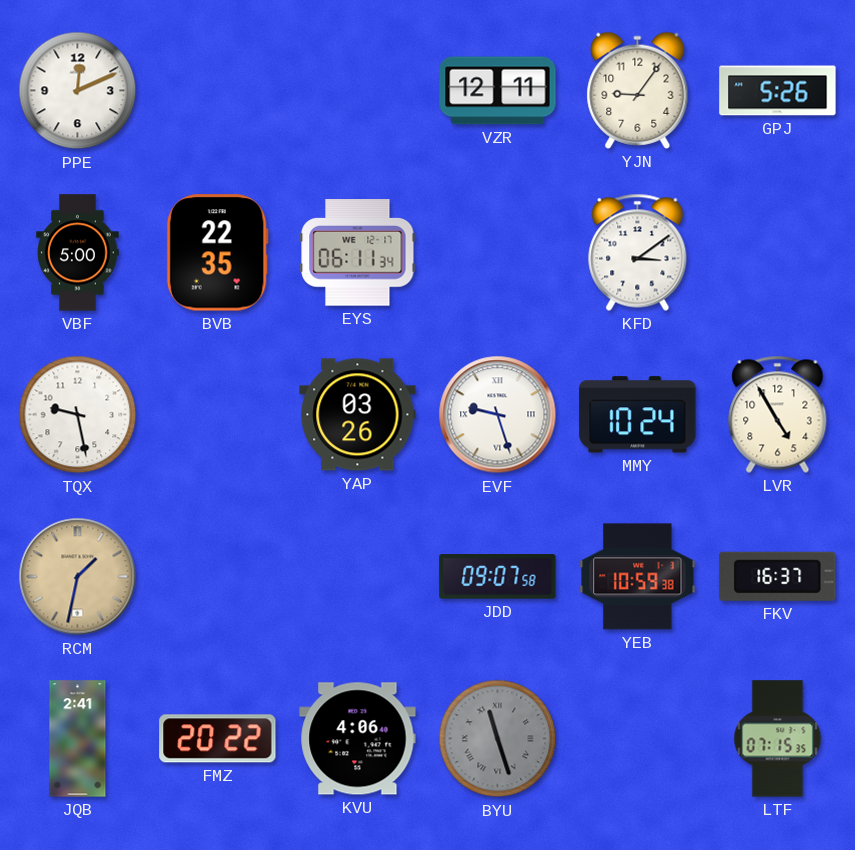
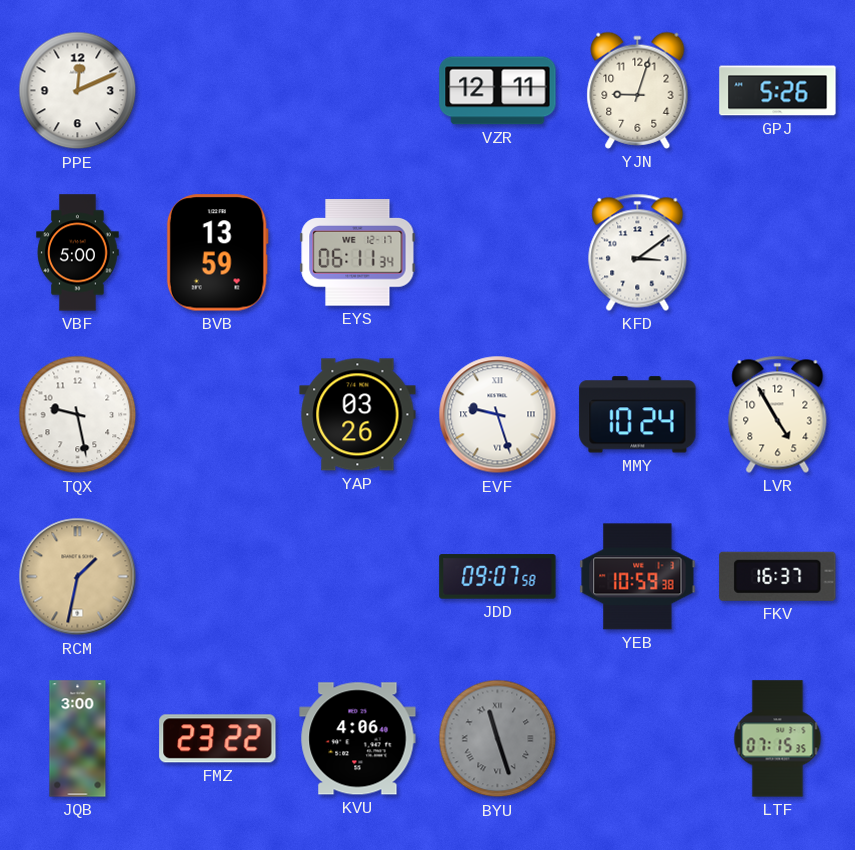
YJN: 9:06 -> 9:03
BVB: 22:35 -> 13:59
JQB: 2:41 -> 3:00
FMZ: 20:22 -> 23:22
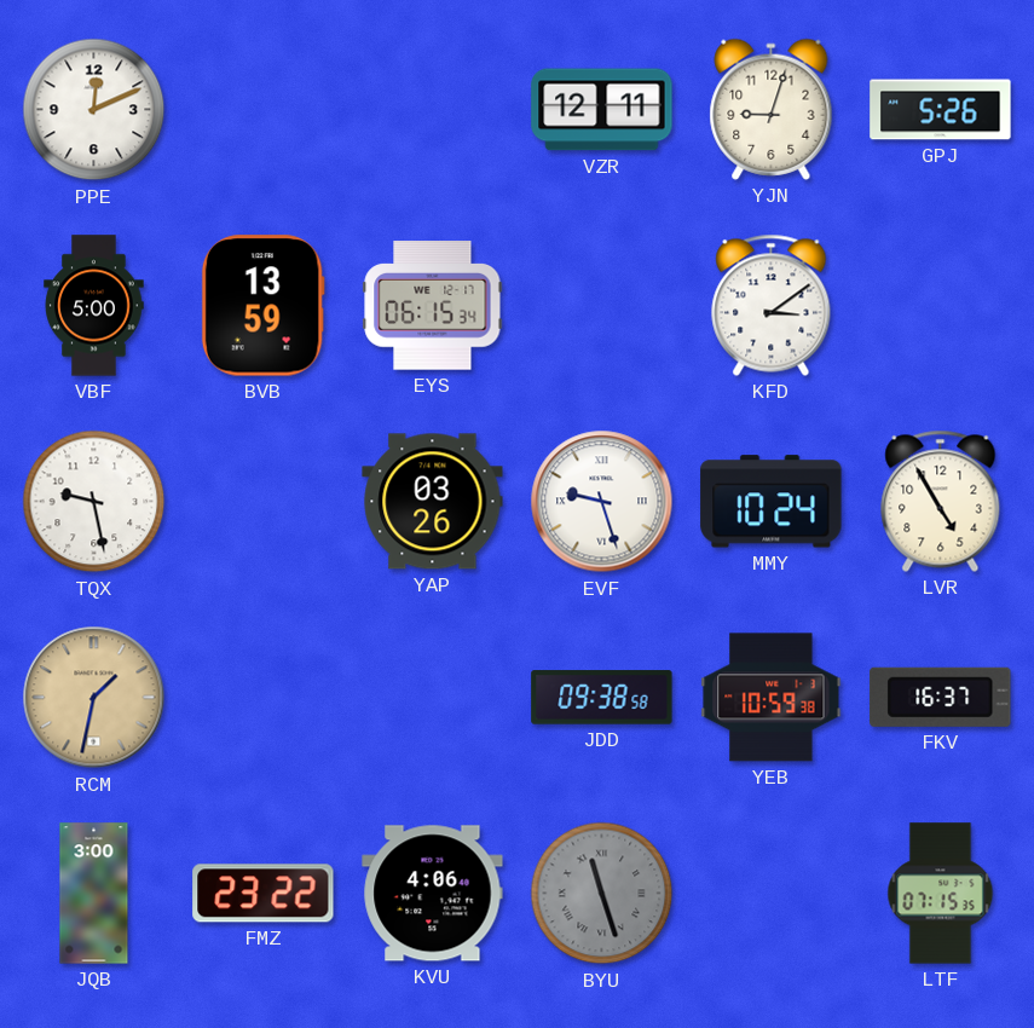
EYS: 06:11 -> 06:15
JDD: 09:07 -> 09:38
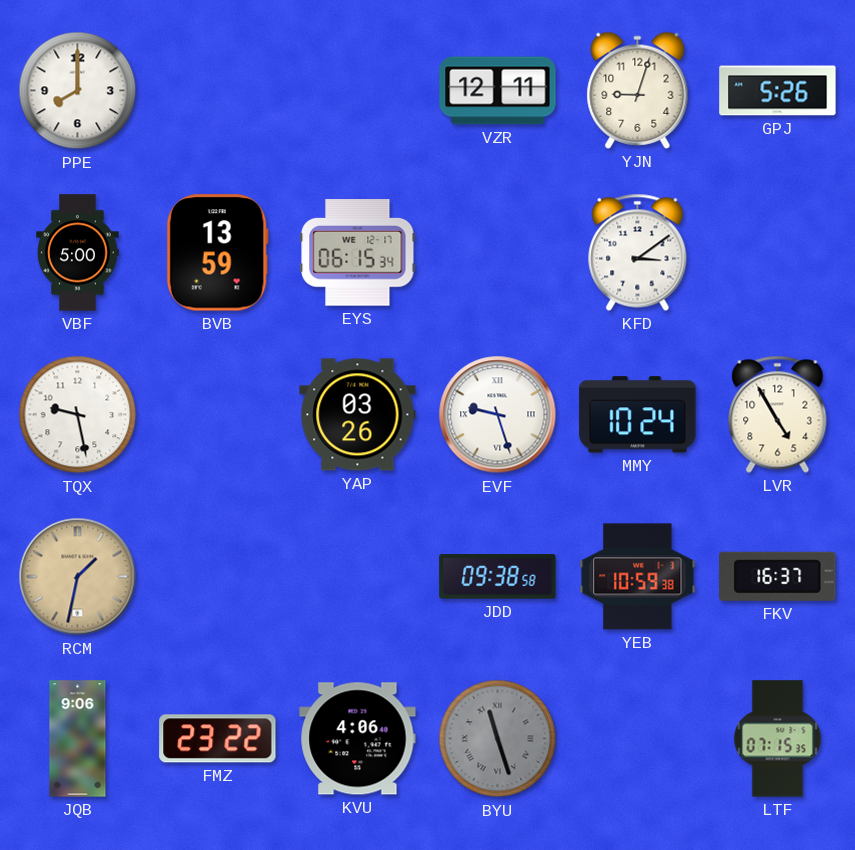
PPE: 12:11 -> 8:00
JQB: 3:00 -> 9:06
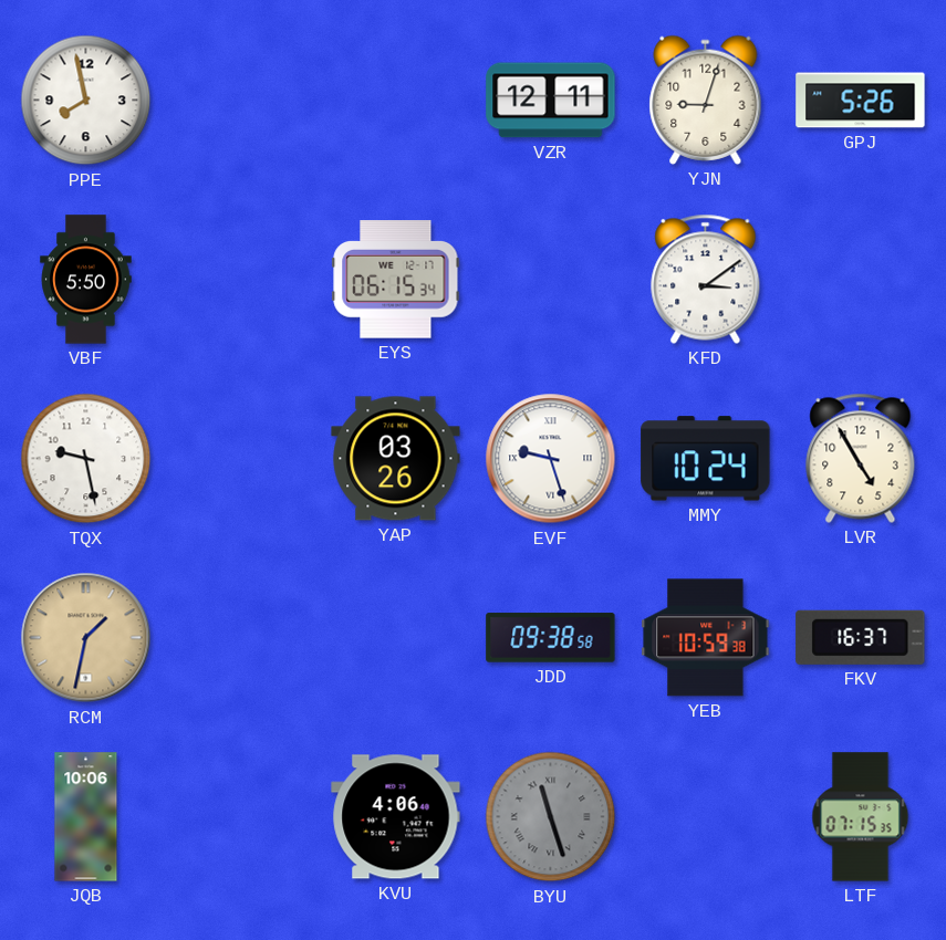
PPE: 8:00 -> 7:58
VBF: 5:00 -> 5:50
BVB: 13:59 -> none
JQB: 9:06 -> 10:06
FMZ: 23:22 -> none
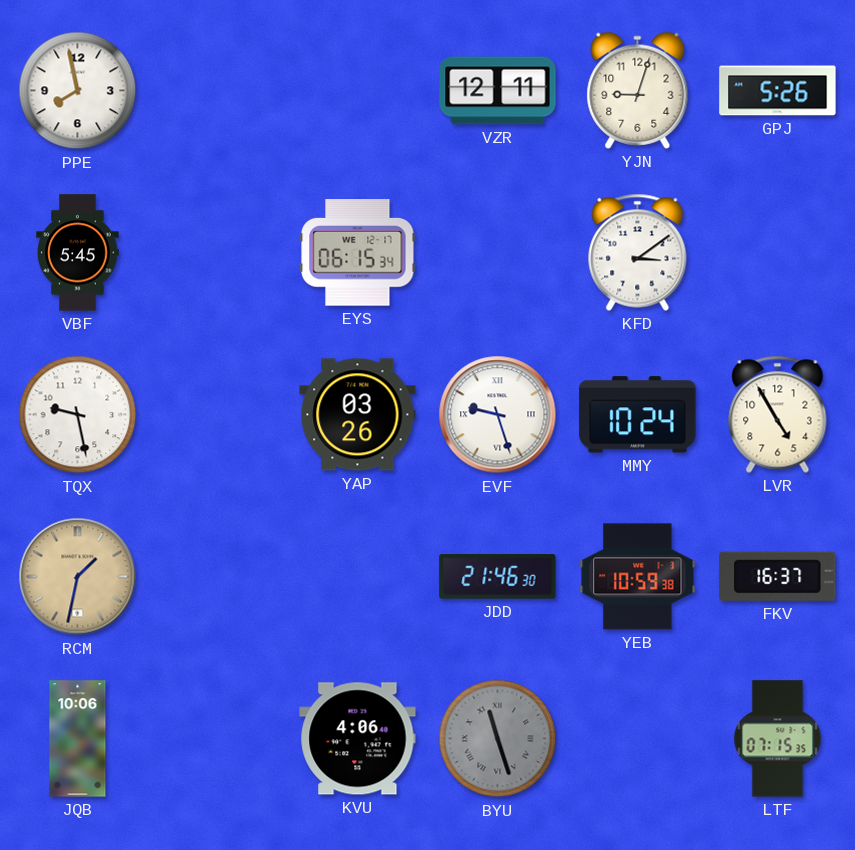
VBF: 5:50 -> 5:45
JDD: 09:38 -> 21:46
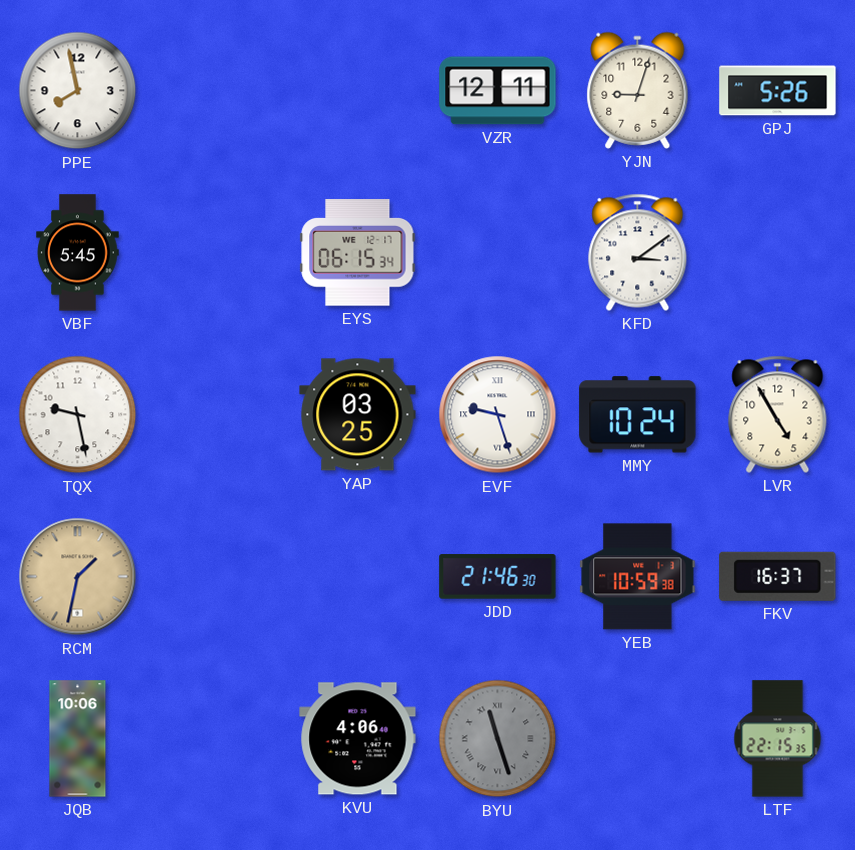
YAP: 03:26 -> 03:25
LTF: 07:15 -> 22:15
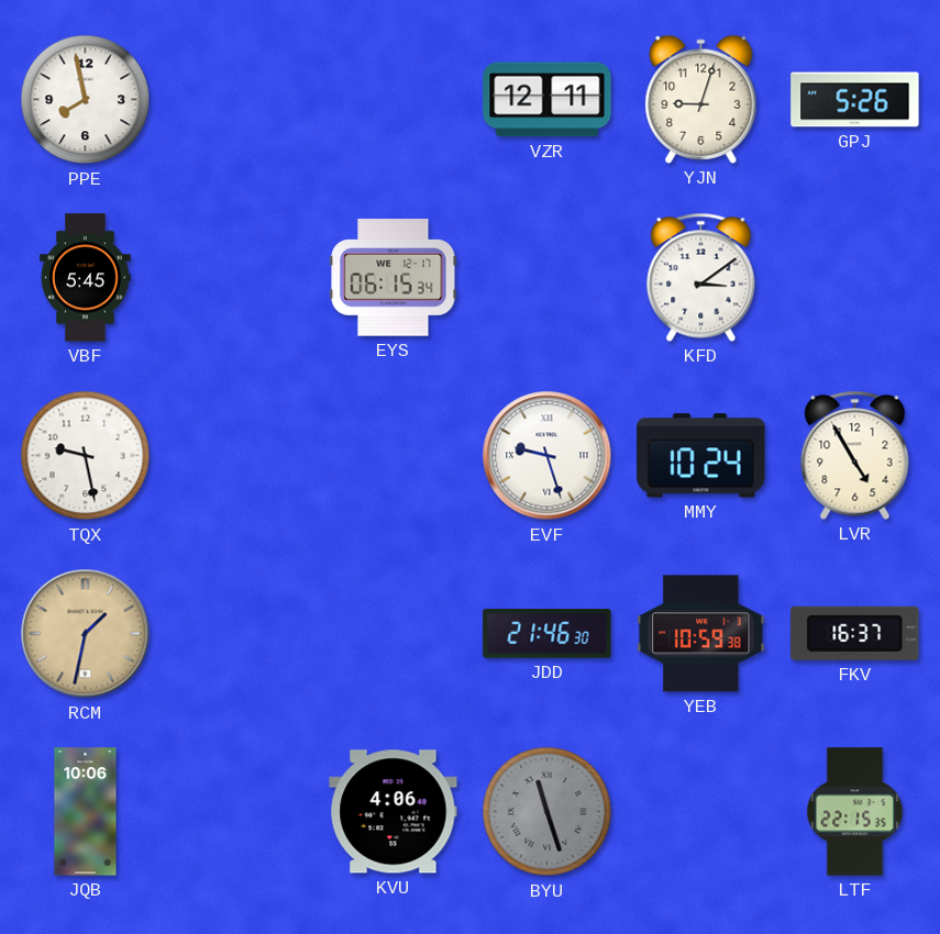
YAP: 03:25 -> none
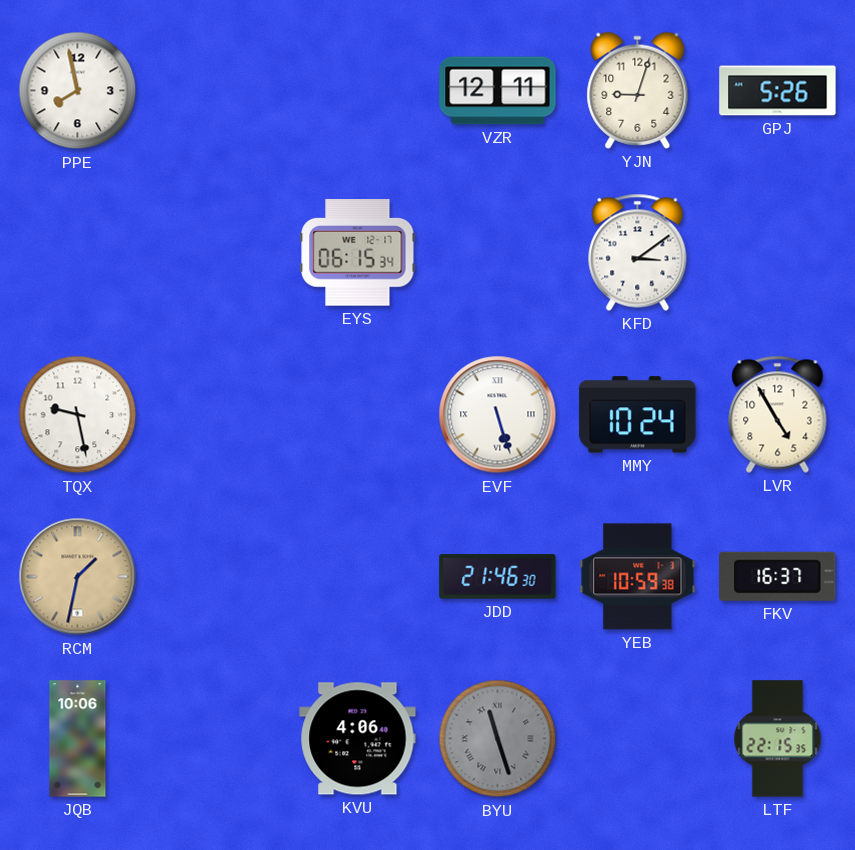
VBF: 5:45 -> none
EVF: 9:27 -> 5:27
